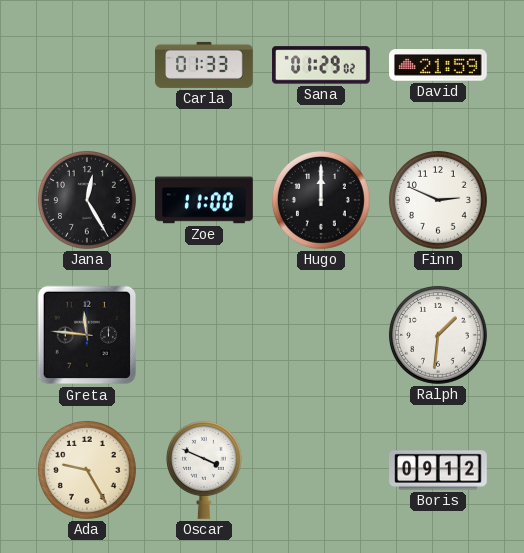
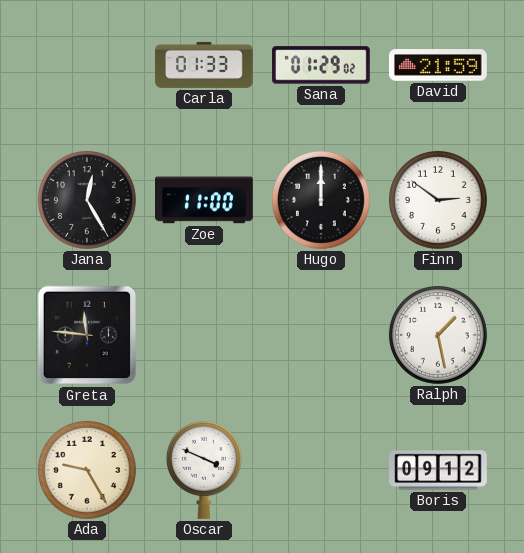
Finn: 2:49 -> 2:51
Ralph: 1:31 -> 1:28
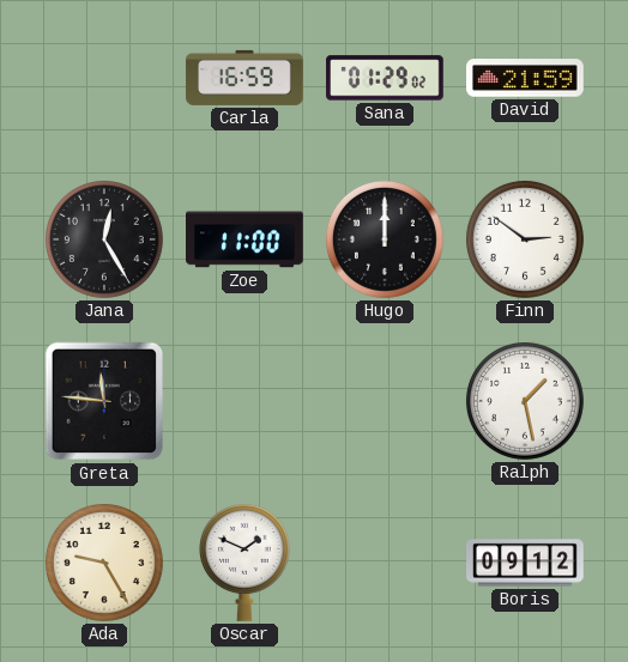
Carla: 01:33 -> 16:59
Oscar: 3:49 -> 1:49
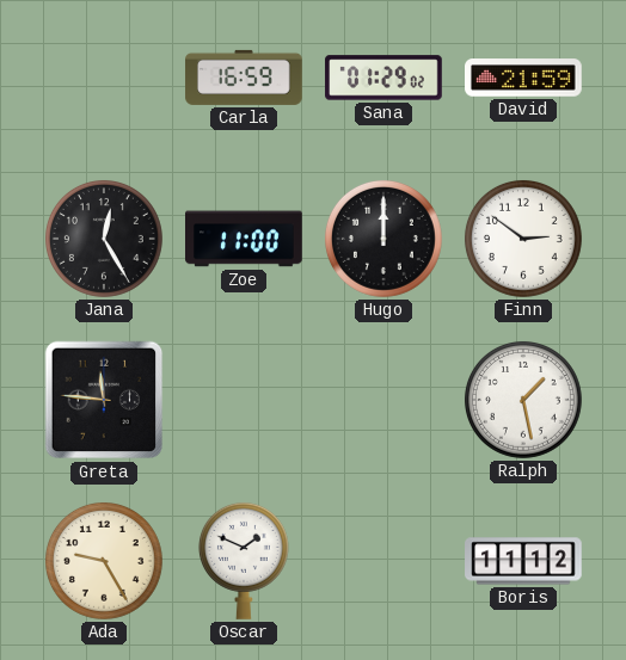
Boris: 09:12 -> 11:12
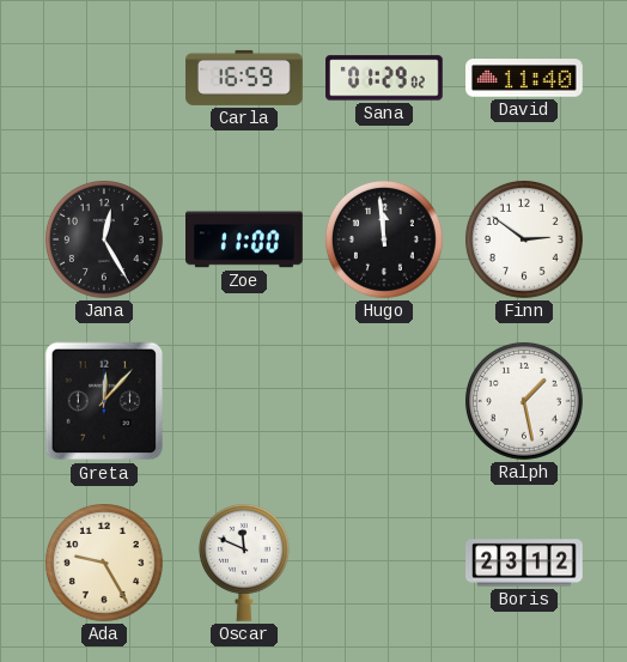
David: 21:59 -> 11:40
Hugo: 12:00 -> 11:59
Greta: 11:46 -> 12:07
Oscar: 1:49 -> 11:49
Boris: 11:12 -> 23:12
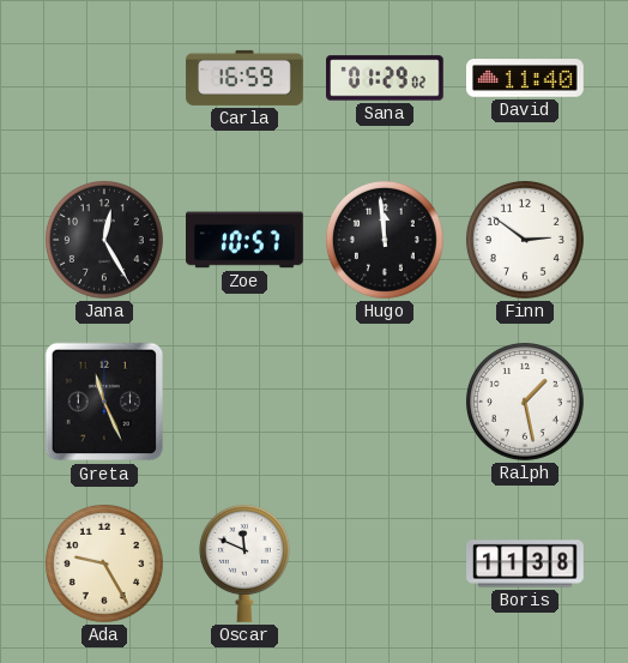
Zoe: 11:00 -> 10:57
Greta: 12:07 -> 11:26
Boris: 23:12 -> 11:38
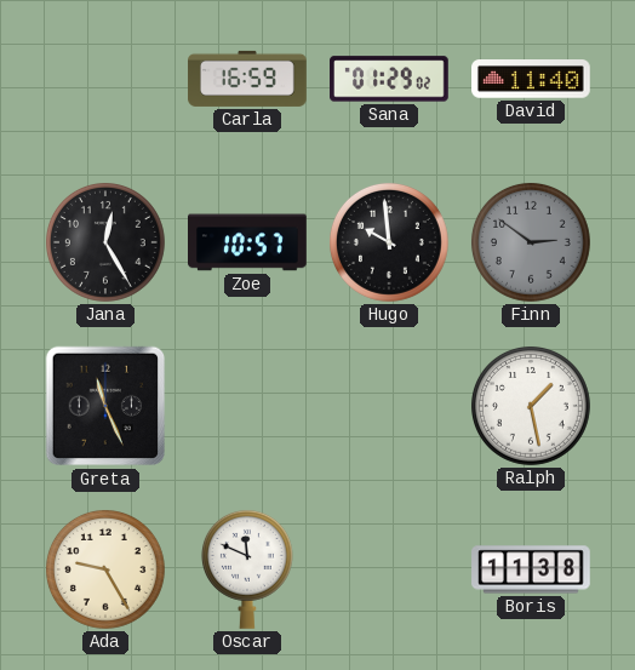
Hugo: 11:59 -> 9:59
Finn dial: white -> grey
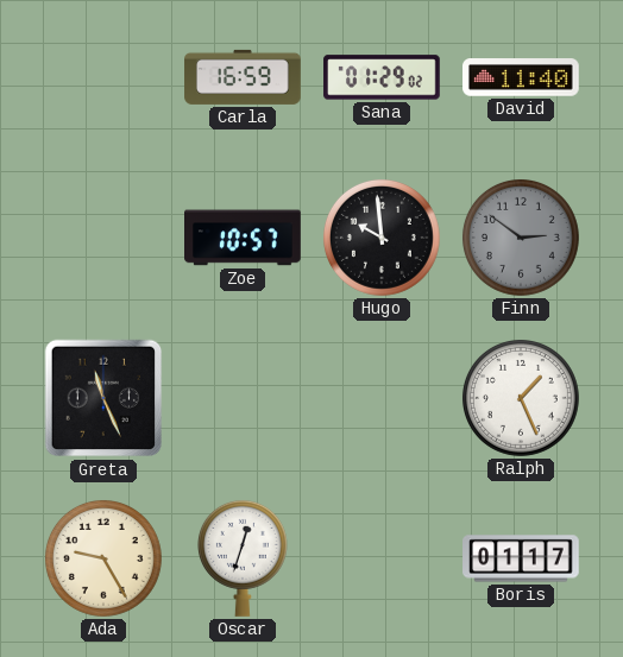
Jana: 12:25 -> none
Ralph: 1:28 -> 1:26
Oscar: 11:49 -> 12:33
Boris: 11:38 -> 01:17
